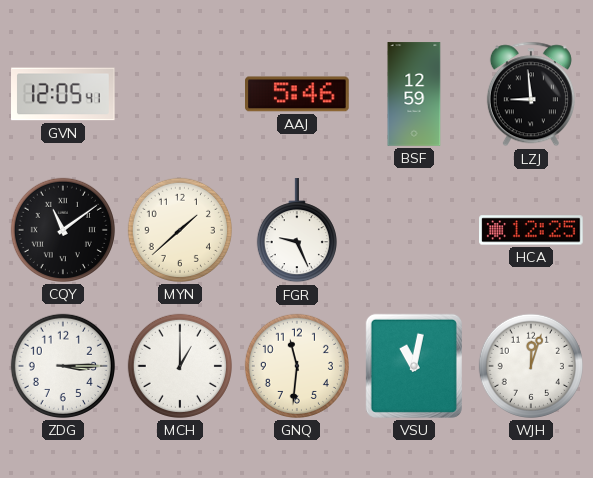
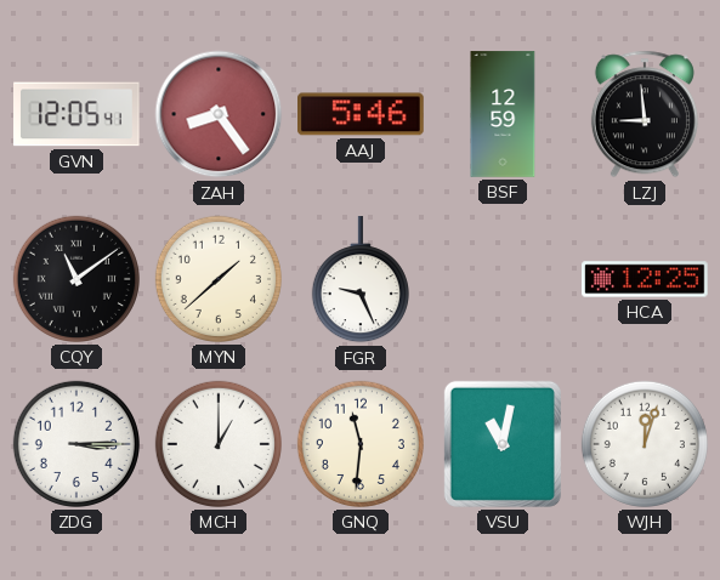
ZAH: none -> 8:24
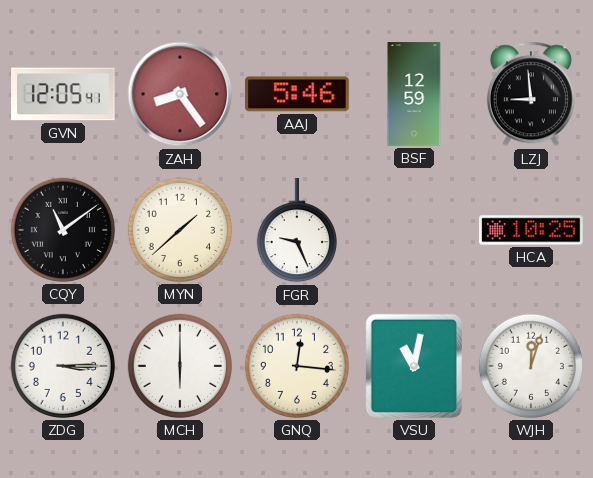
HCA: 12:25 -> 10:25
MCH: 1:00 -> 6:00
GNQ: 11:31 -> 12:16
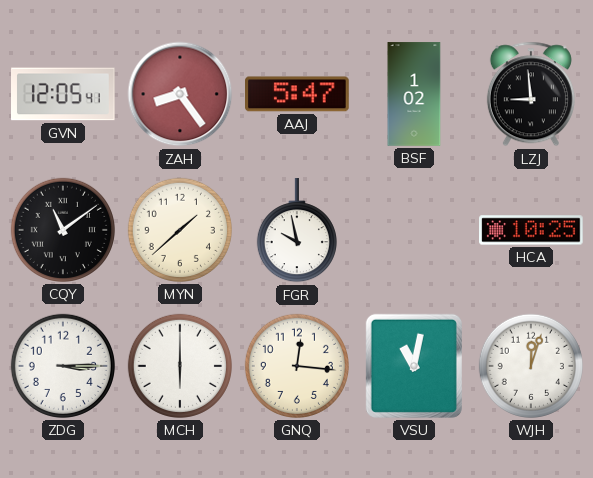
AAJ: 5:46 -> 5:47
BSF: 12:59 -> 1:02
FGR: 9:26 -> 9:58
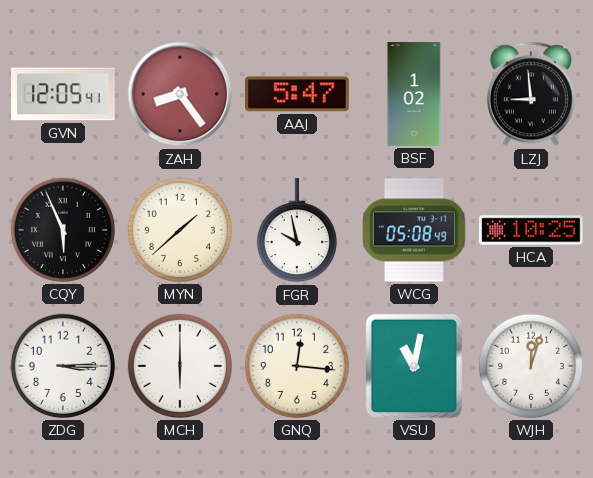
CQY: 11:09 -> 5:56
WCG: none -> 05:08
